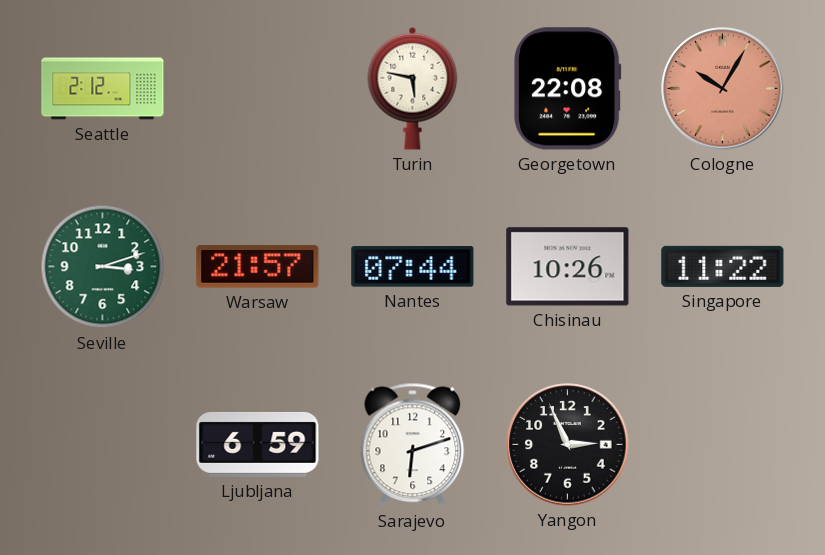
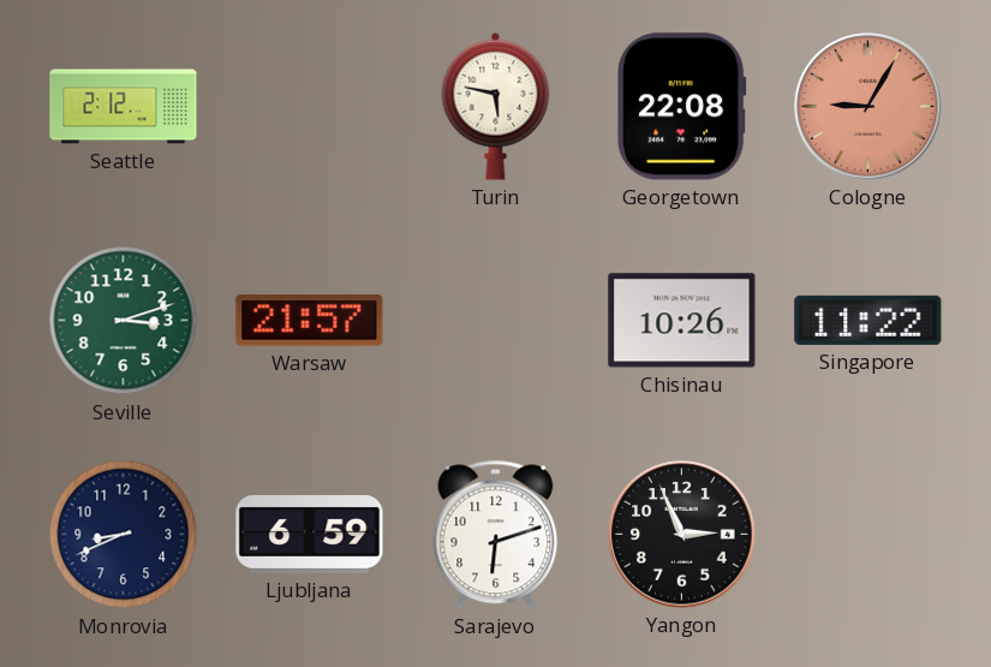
Cologne: 10:05 -> 9:05
Nantes: 07:44 -> none
Monrovia: none -> 8:41
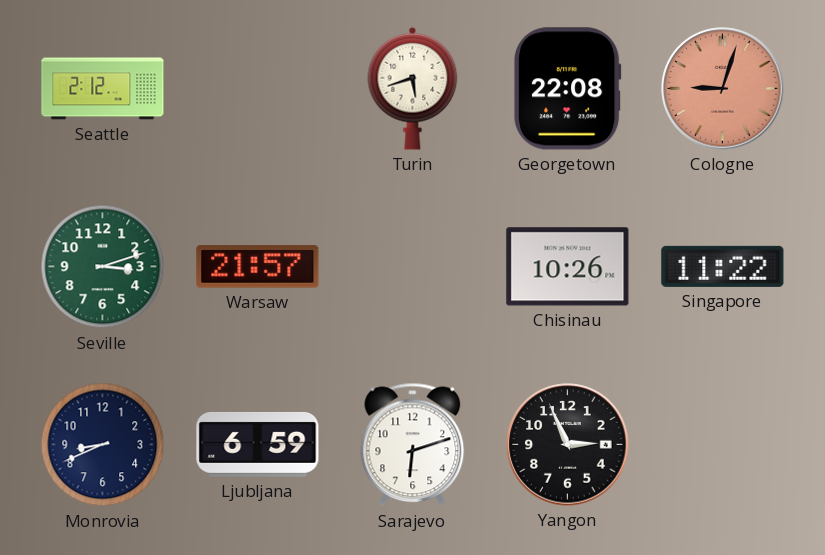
Turin: 5:47 -> 5:42
Cologne: 9:05 -> 9:03
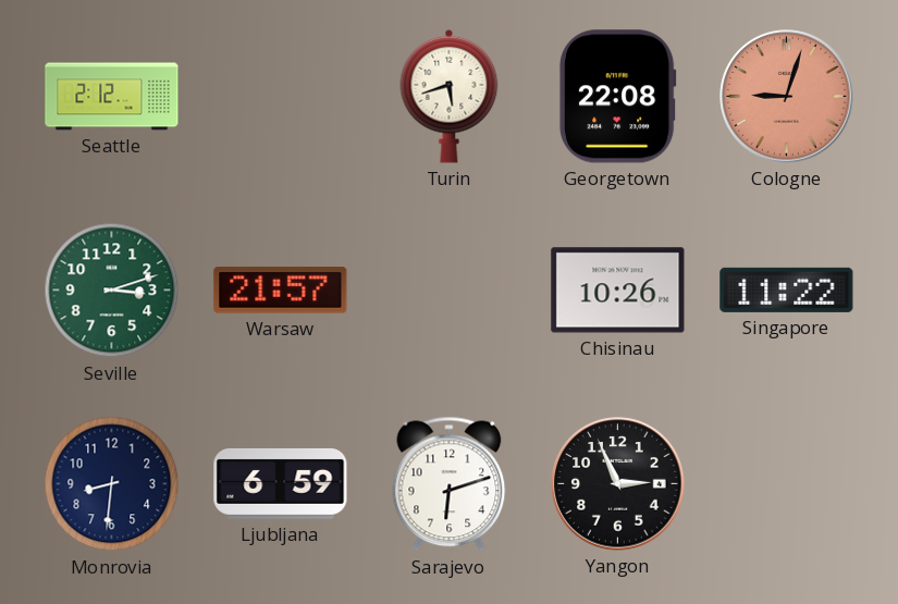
Monrovia: 8:41 -> 8:31
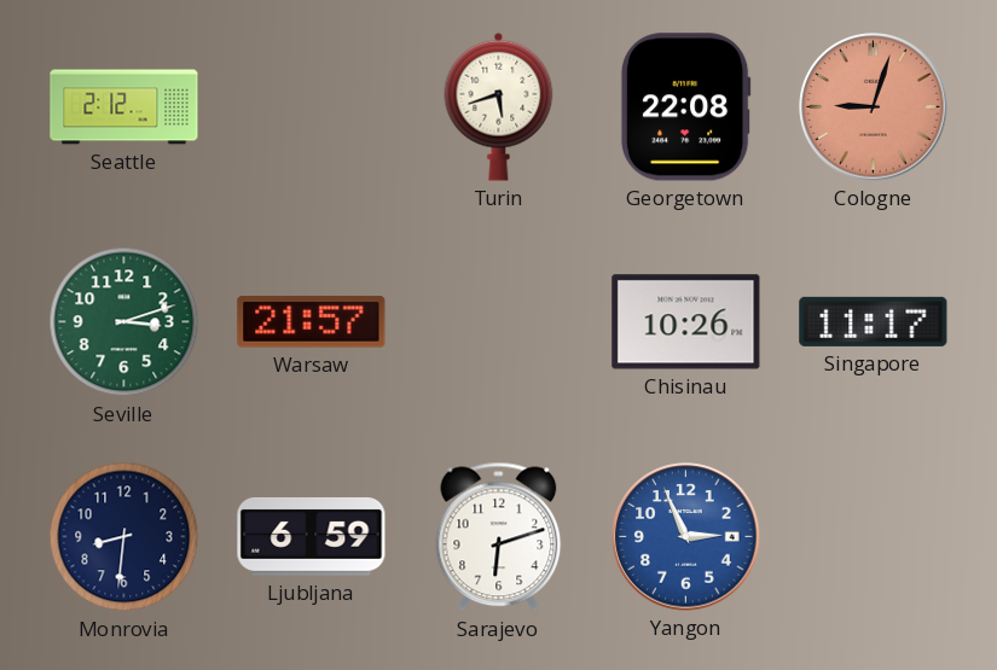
Singapore: 11:22 -> 11:17
Yangon dial: black -> blue
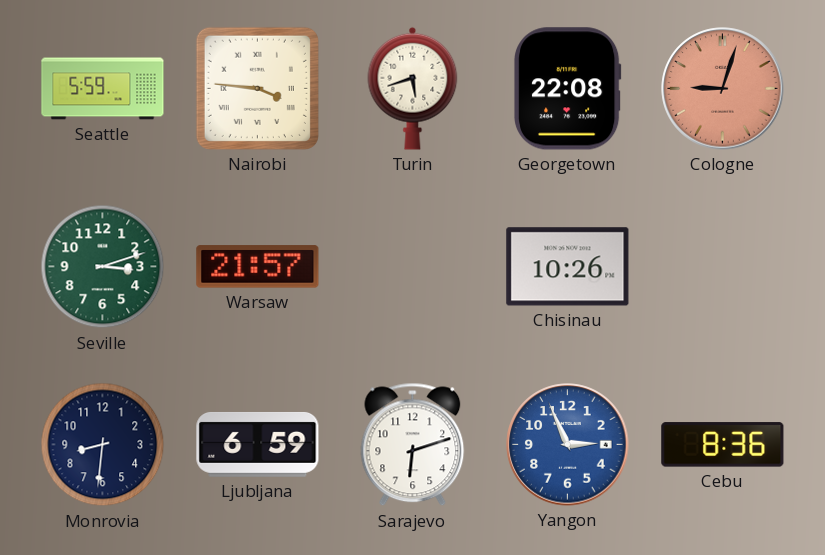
Seattle: 2:12 -> 5:59
Nairobi: none -> 3:46
Singapore: 11:17 -> none
Cebu: none -> 8:36
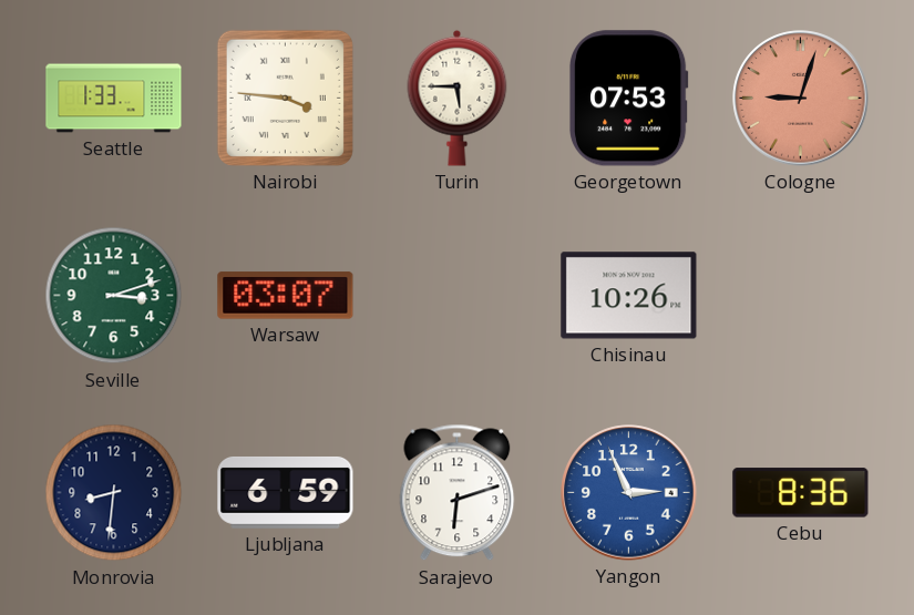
Seattle: 5:59 -> 1:33
Turin: 5:42 -> 5:45
Georgetown: 22:08 -> 07:53
Warsaw: 21:57 -> 03:07
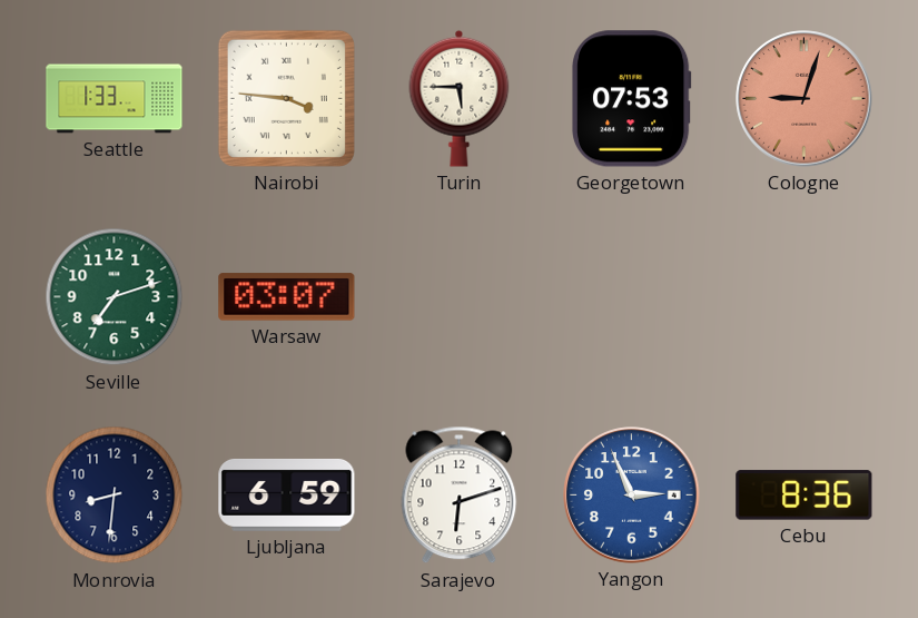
Seville: 3:12 -> 7:12
Chisinau: 10:26 -> none
